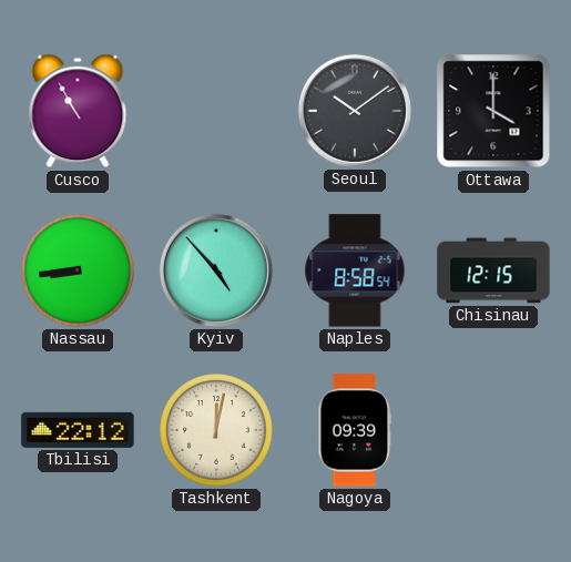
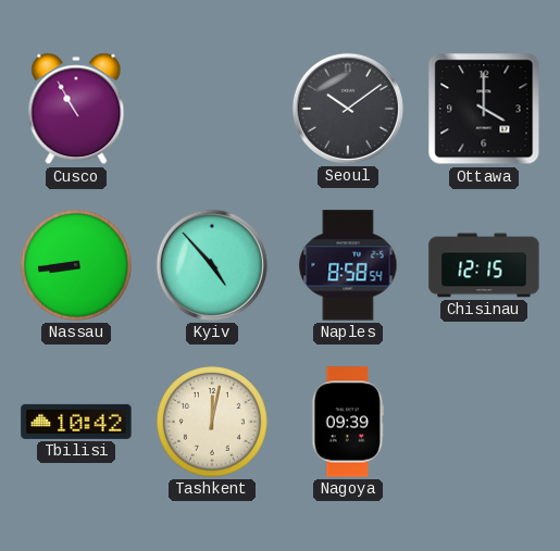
Tbilisi: 22:12 -> 10:42
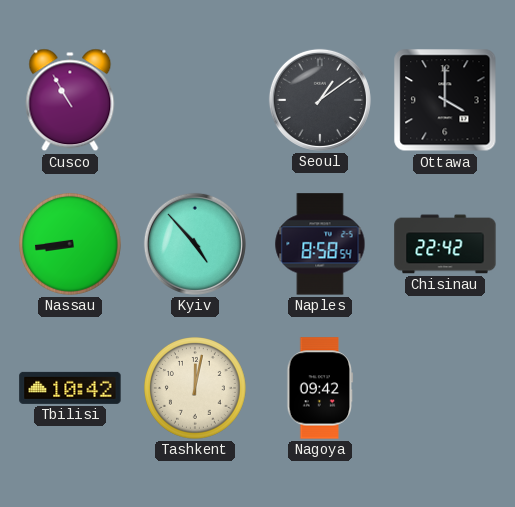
Seoul: 10:09 -> 1:09
Chisinau: 12:15 -> 22:42
Nagoya: 09:39 -> 09:42
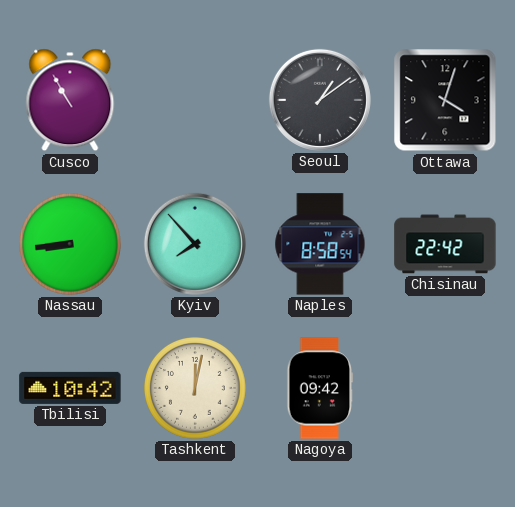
Ottawa: 4:00 -> 4:03
Kyiv: 4:53 -> 7:53
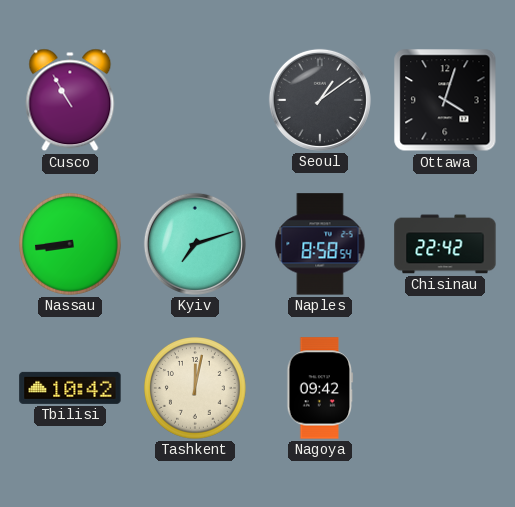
Kyiv: 7:53 -> 7:12
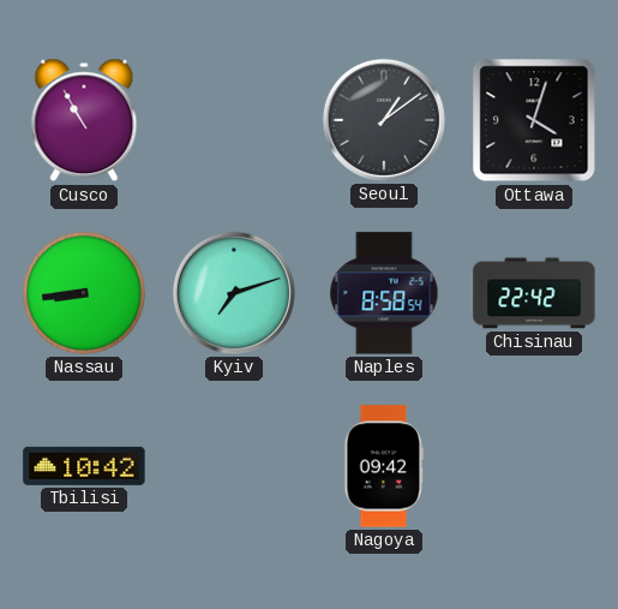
Tashkent: 12:02 -> none
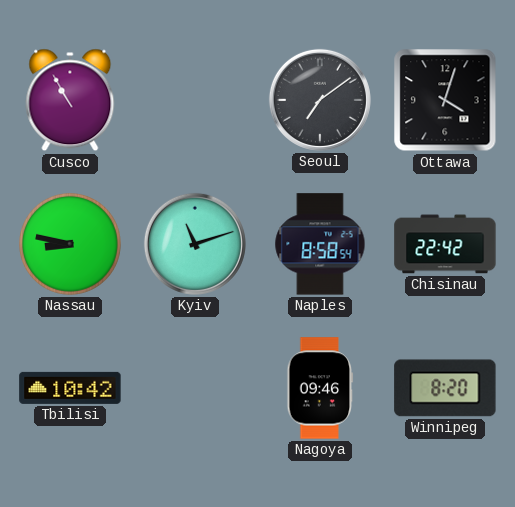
Seoul: 1:09 -> 7:09
Nassau: 8:44 -> 8:47
Kyiv: 7:12 -> 11:12
Nagoya: 09:42 -> 09:46
Winnipeg: none -> 8:20
